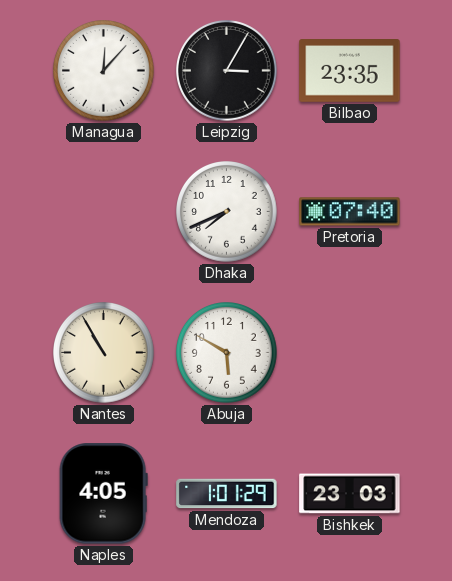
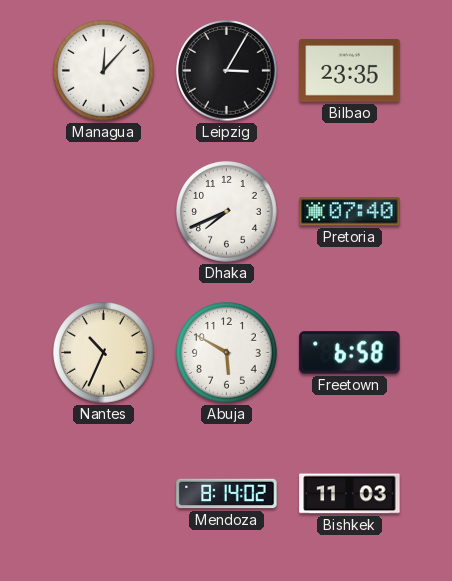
Nantes: 10:55 -> 10:34
Freetown: none -> 6:58
Naples: 4:05 -> none
Mendoza: 1:01 -> 8:14
Bishkek: 23:03 -> 11:03
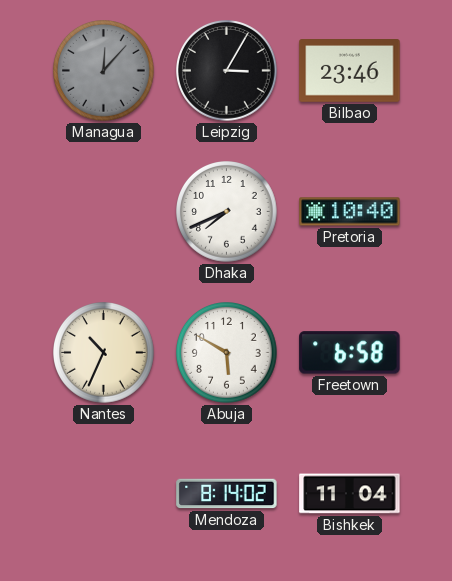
Managua dial: white -> grey
Bilbao: 23:35 -> 23:46
Pretoria: 07:40 -> 10:40
Bishkek: 11:03 -> 11:04
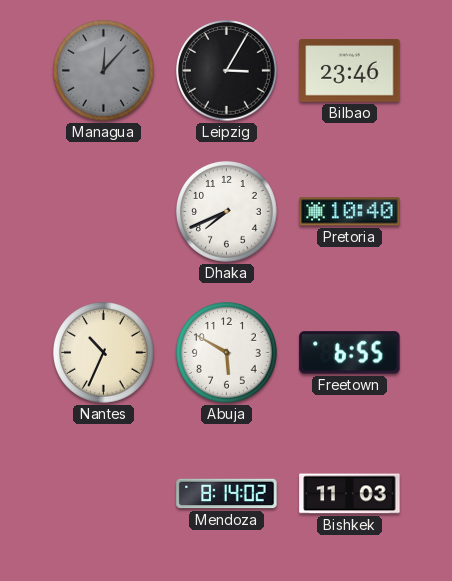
Freetown: 6:58 -> 6:55
Bishkek: 11:04 -> 11:03
